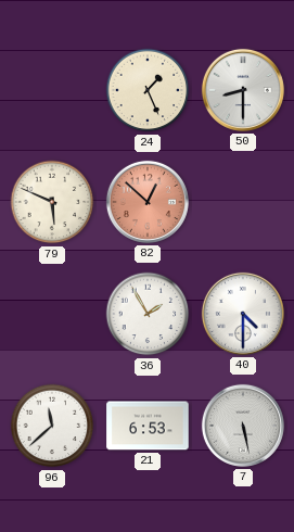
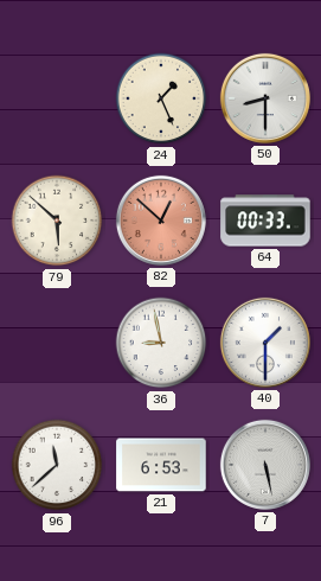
79: 5:49 -> 5:52
64: none -> 00:33
36: 1:55 -> 8:58
40: 4:30 -> 1:30
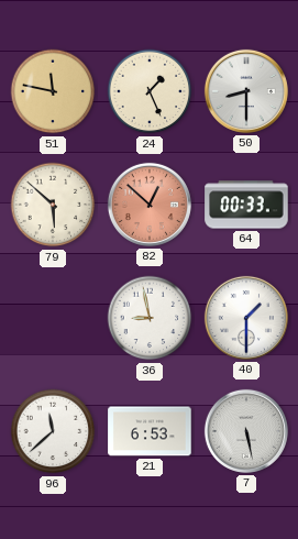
51: none -> 11:47
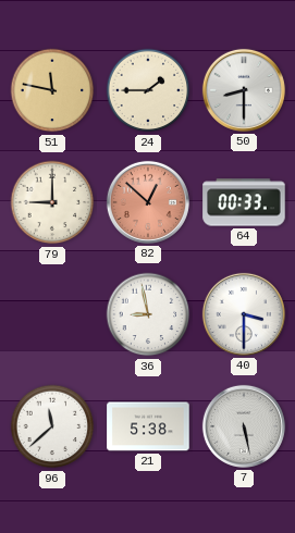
24: 1:26 -> 1:45
79: 5:52 -> 9:00
40: 1:30 -> 3:30
21: 6:53 -> 5:38
